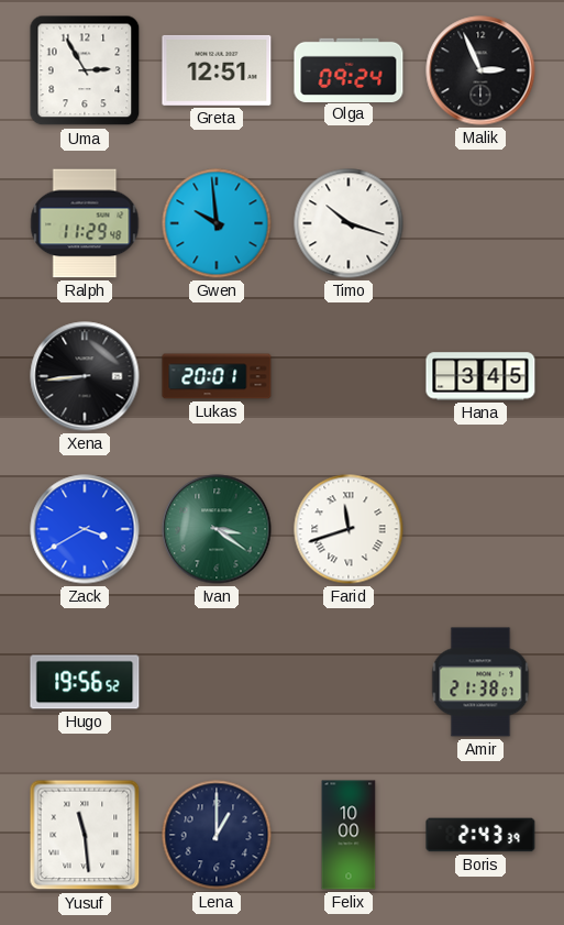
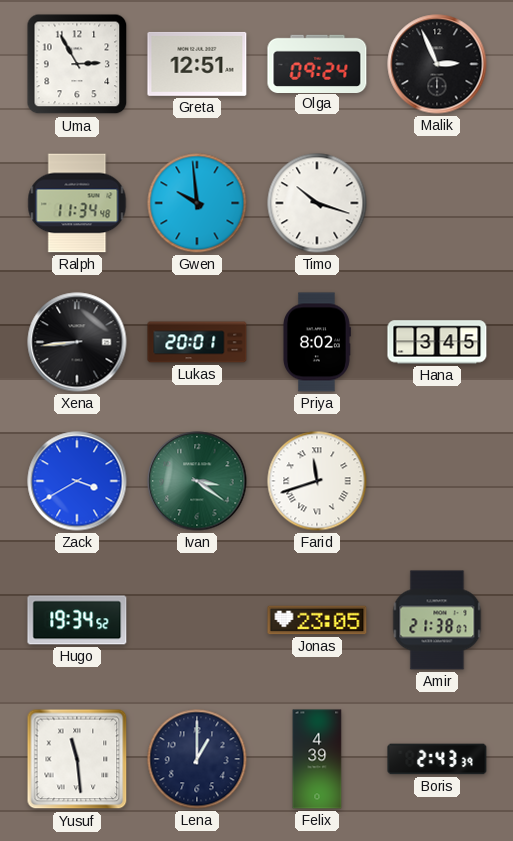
Ralph: 11:29 -> 11:34
Priya: none -> 8:02
Hugo: 19:56 -> 19:34
Jonas: none -> 23:05
Felix: 10:00 -> 4:39
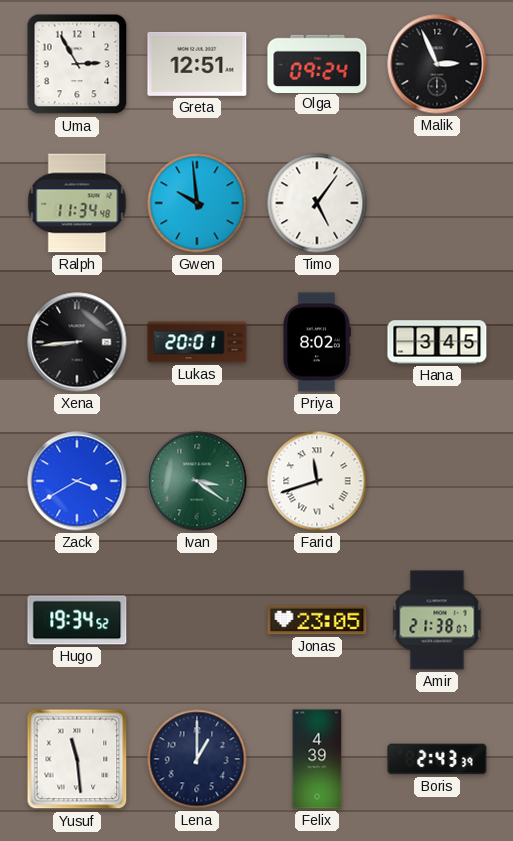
Timo: 10:18 -> 5:06
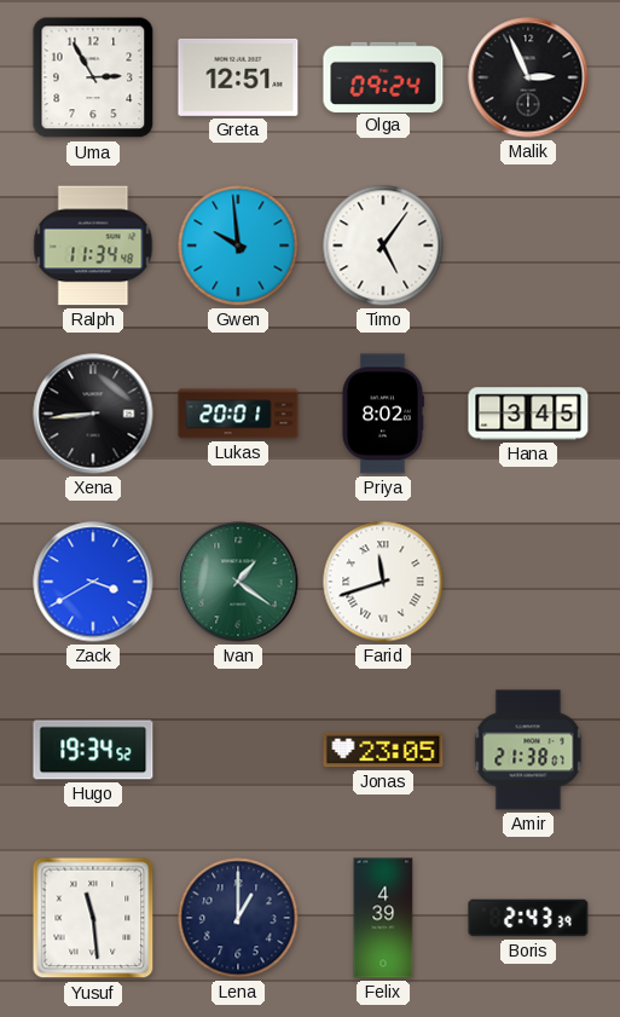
Ivan: 3:21 -> 1:21
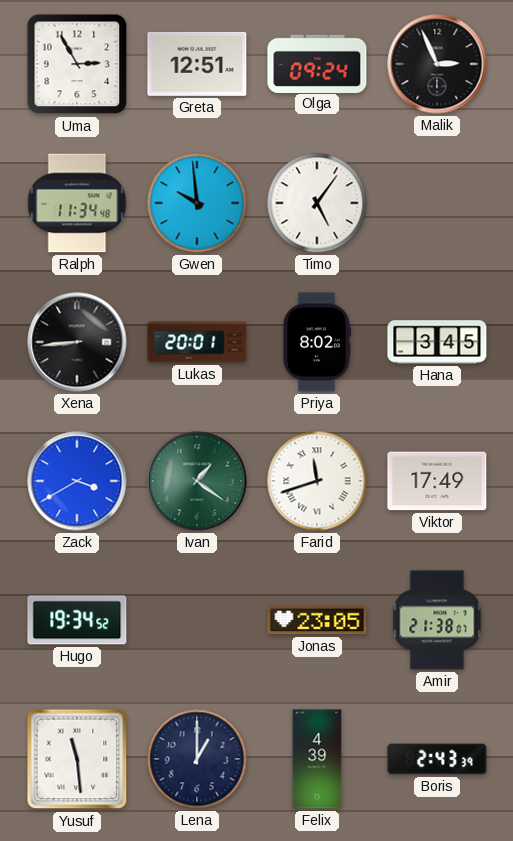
Viktor: none -> 17:49
